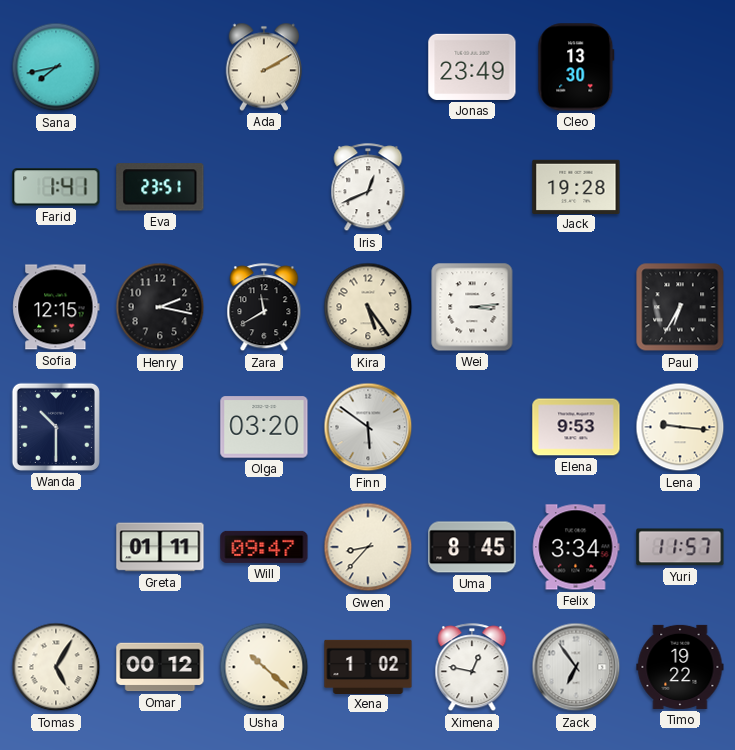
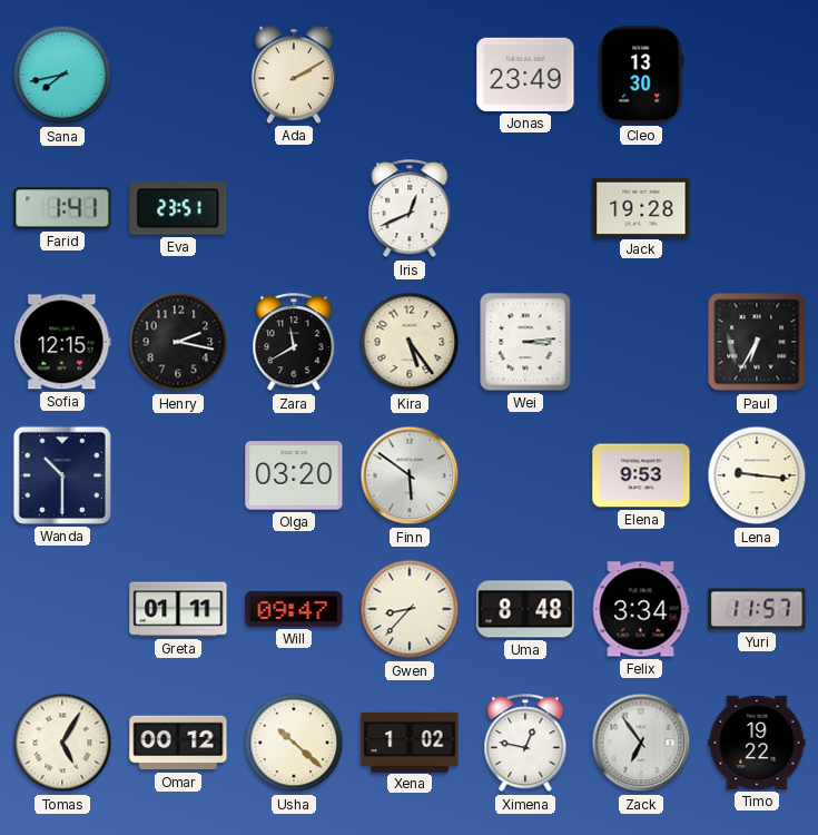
Uma: 8:45 -> 8:48
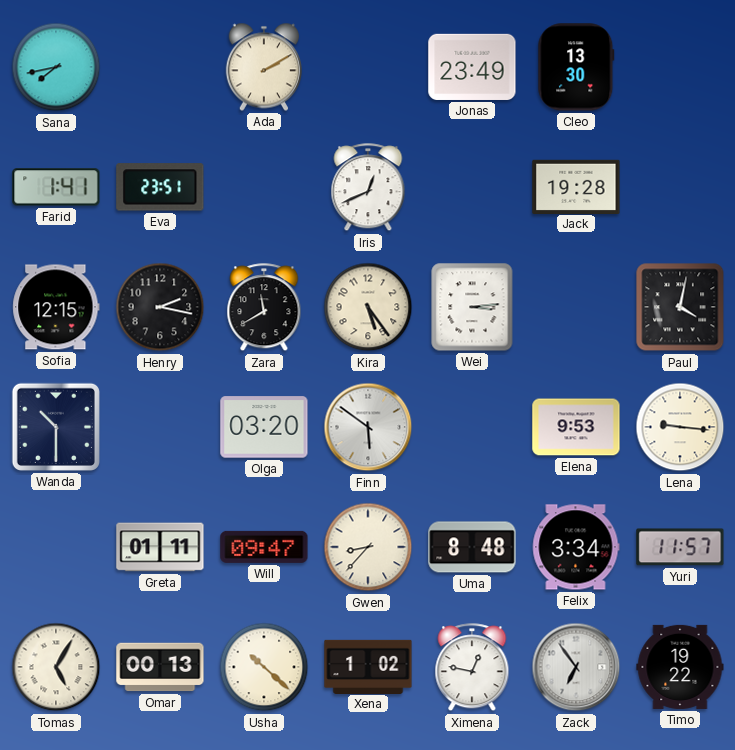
Paul: 6:35 -> 4:02
Omar: 00:12 -> 00:13
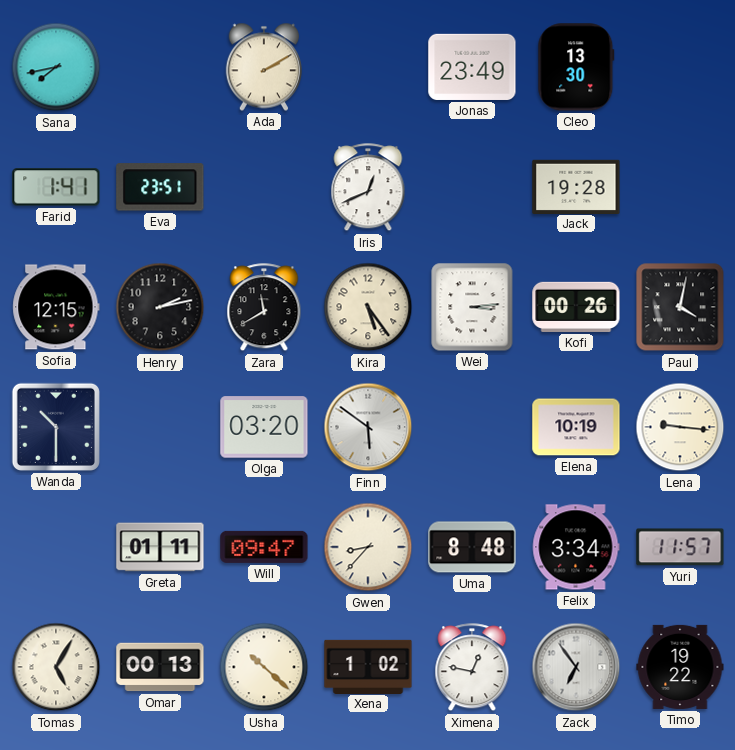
Henry: 2:17 -> 2:13
Kofi: none -> 00:26
Elena: 9:53 -> 10:19
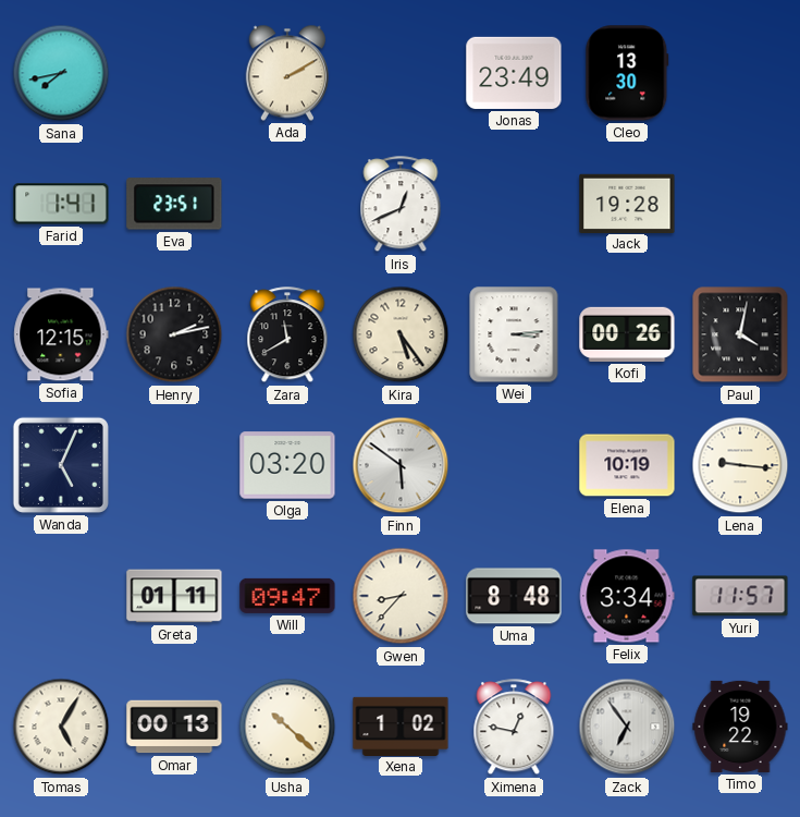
Wanda: 10:30 -> 5:04
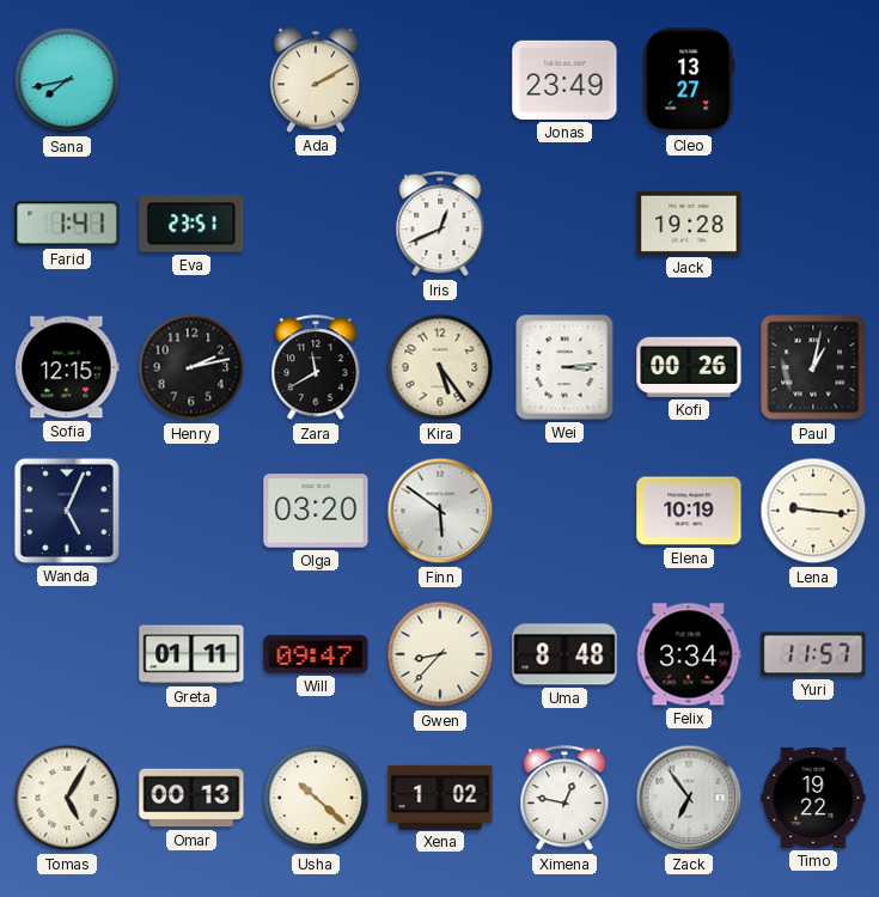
Cleo: 13:30 -> 13:27
Paul: 4:02 -> 1:02
